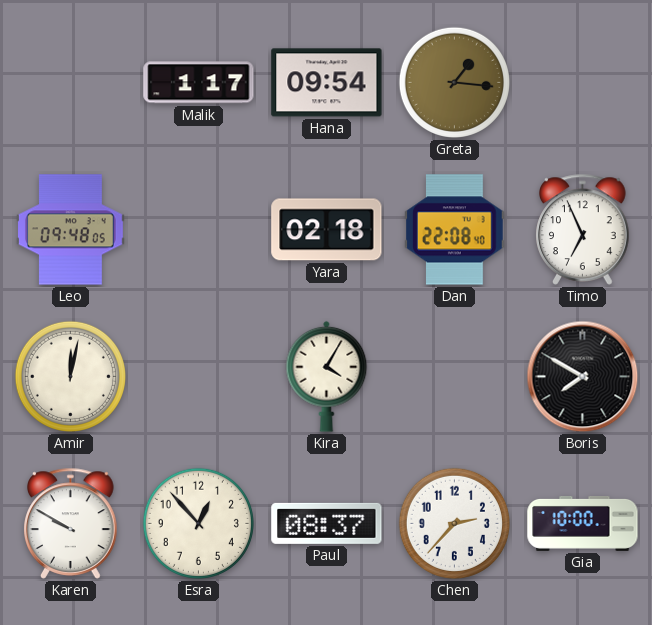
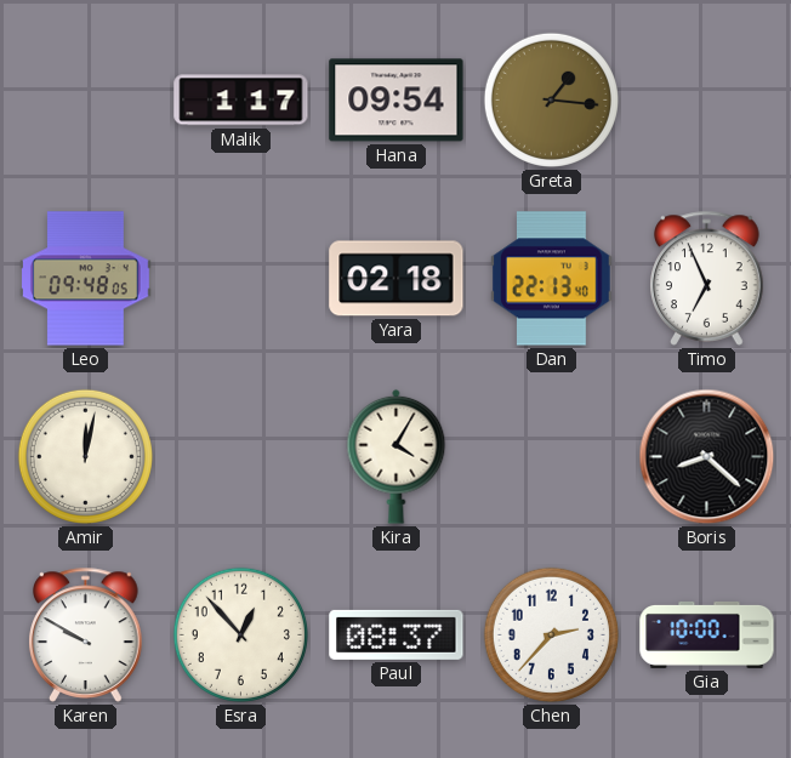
Dan: 22:08 -> 22:13
Boris: 7:50 -> 8:22
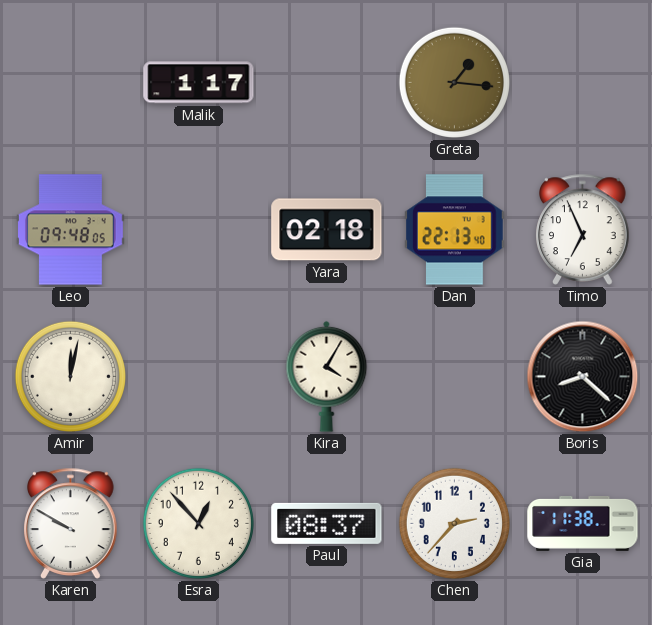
Hana: 09:54 -> none
Gia: 10:00 -> 11:38
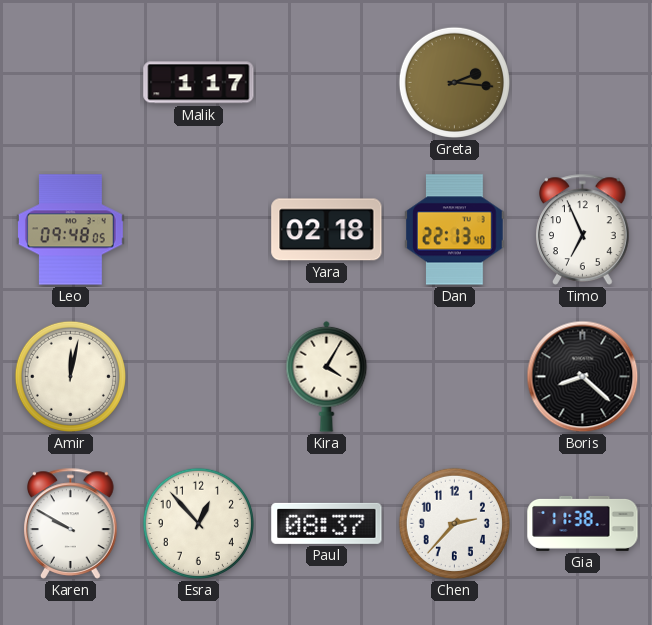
Greta: 1:16 -> 2:16
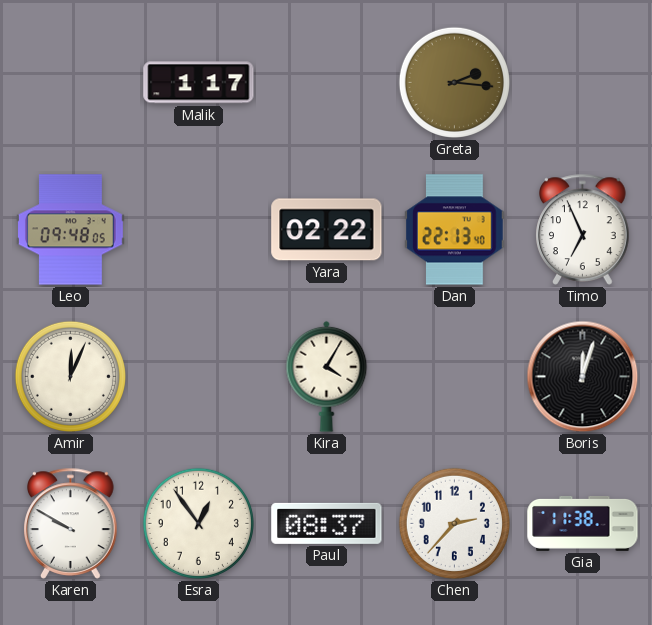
Yara: 02:18 -> 02:22
Amir: 12:02 -> 12:04
Boris: 8:22 -> 12:03
Esra: 12:53 -> 12:54
